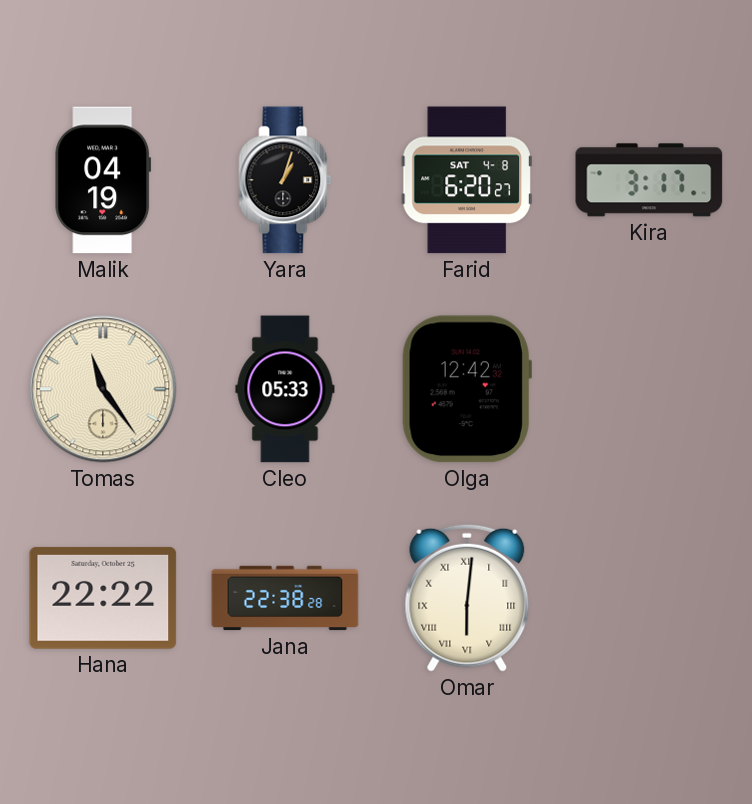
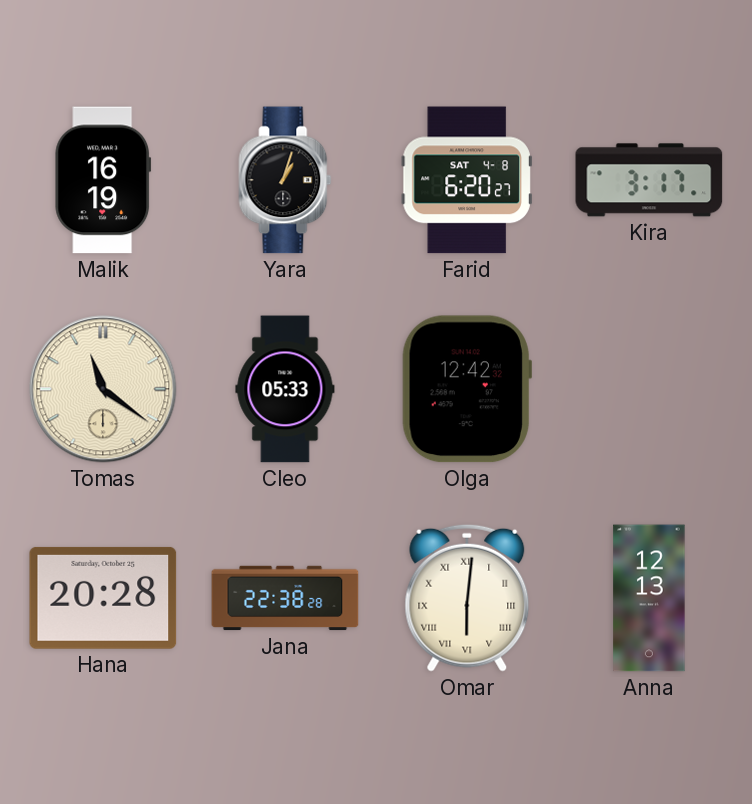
Malik: 04:19 -> 16:19
Tomas: 11:24 -> 11:21
Hana: 22:22 -> 20:28
Anna: none -> 12:13
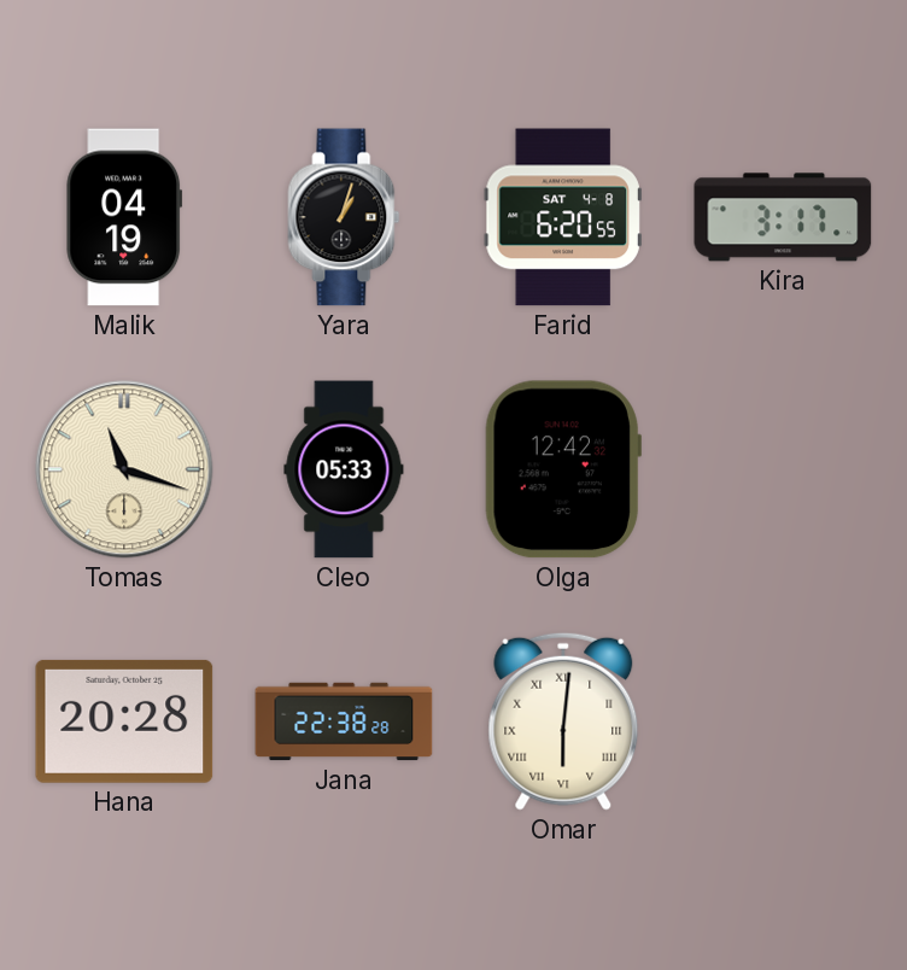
Malik: 16:19 -> 04:19
Farid: 6:20:27 -> 6:20:55
Tomas: 11:21 -> 11:18
Anna: 12:13 -> none
